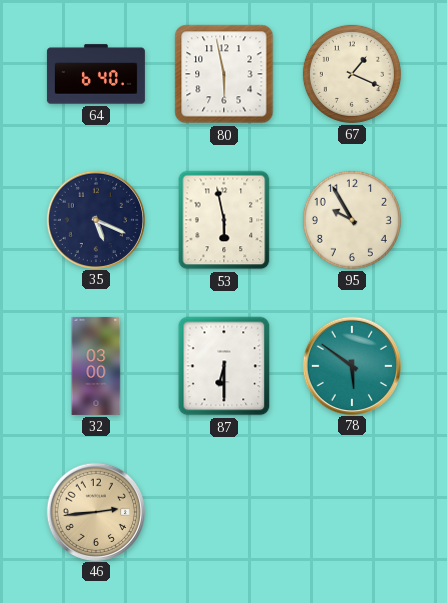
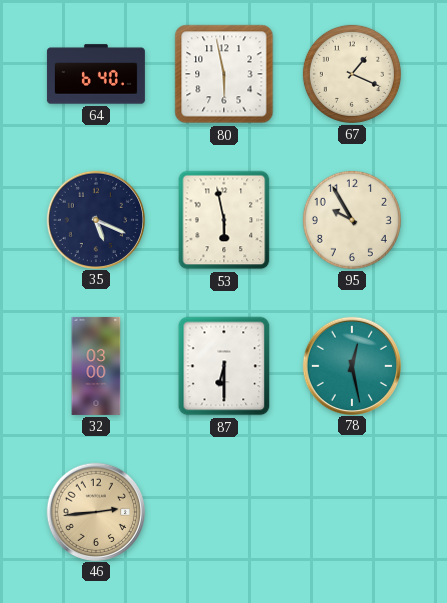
78: 5:51 -> 12:28
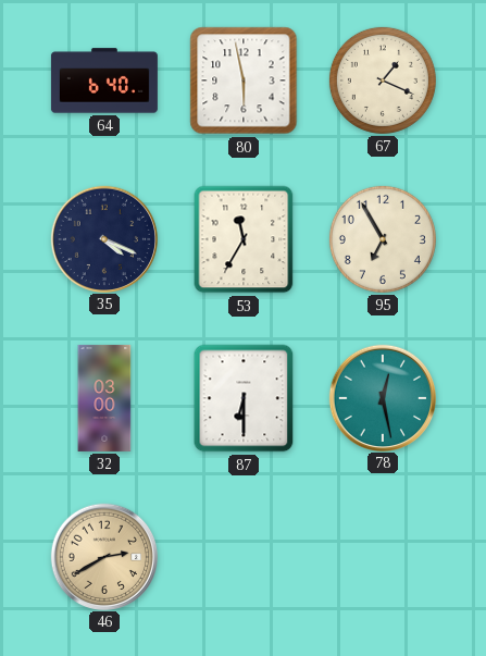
35: 5:19 -> 4:19
53: 5:58 -> 11:35
95: 9:55 -> 6:55
46: 2:44 -> 2:40
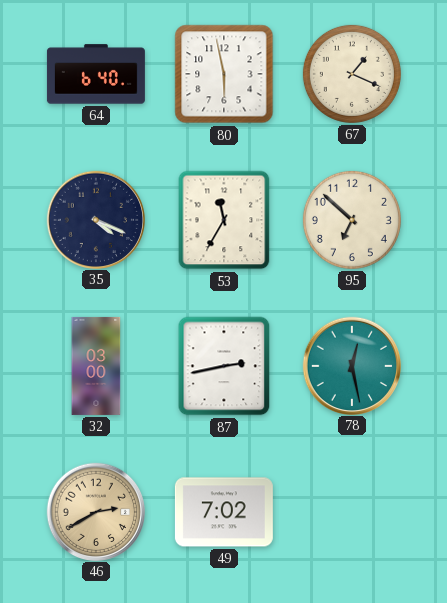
95: 6:55 -> 6:52
87: 6:30 -> 2:43
49: none -> 7:02
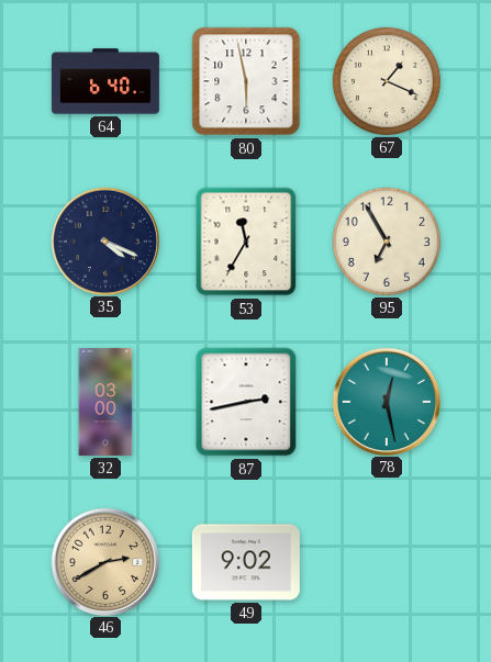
95: 6:52 -> 6:55
49: 7:02 -> 9:02
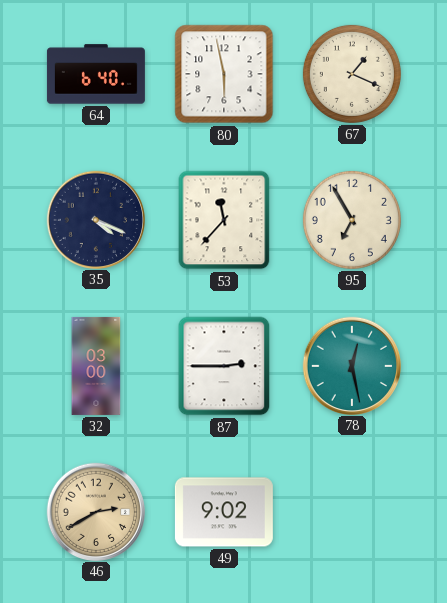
53: 11:35 -> 11:37
87: 2:43 -> 2:45
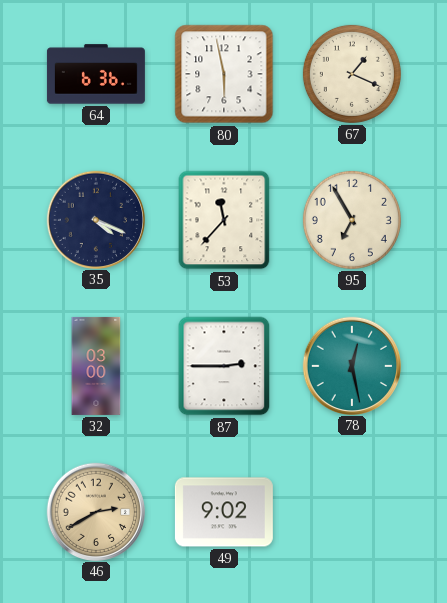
64: 6:40 -> 6:36
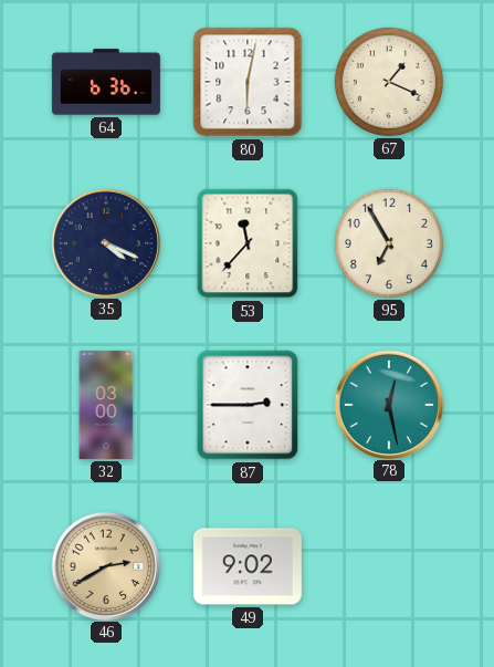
80: 5:58 -> 6:02
